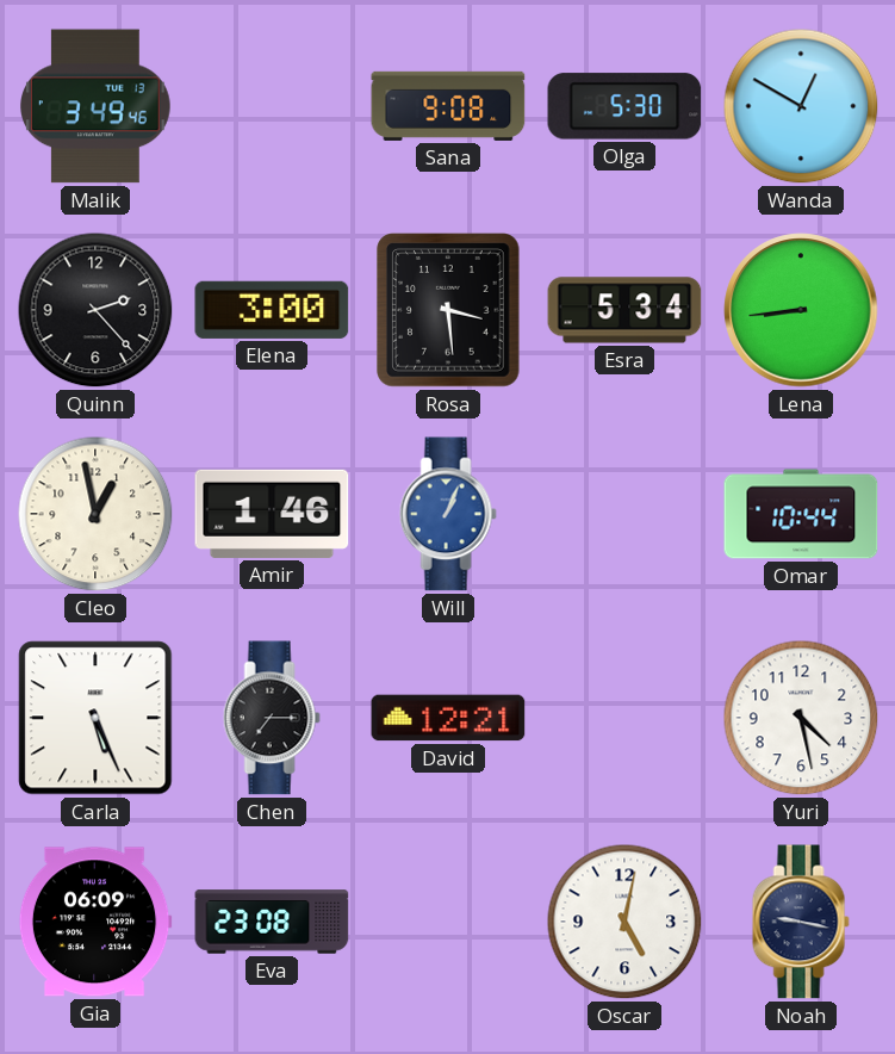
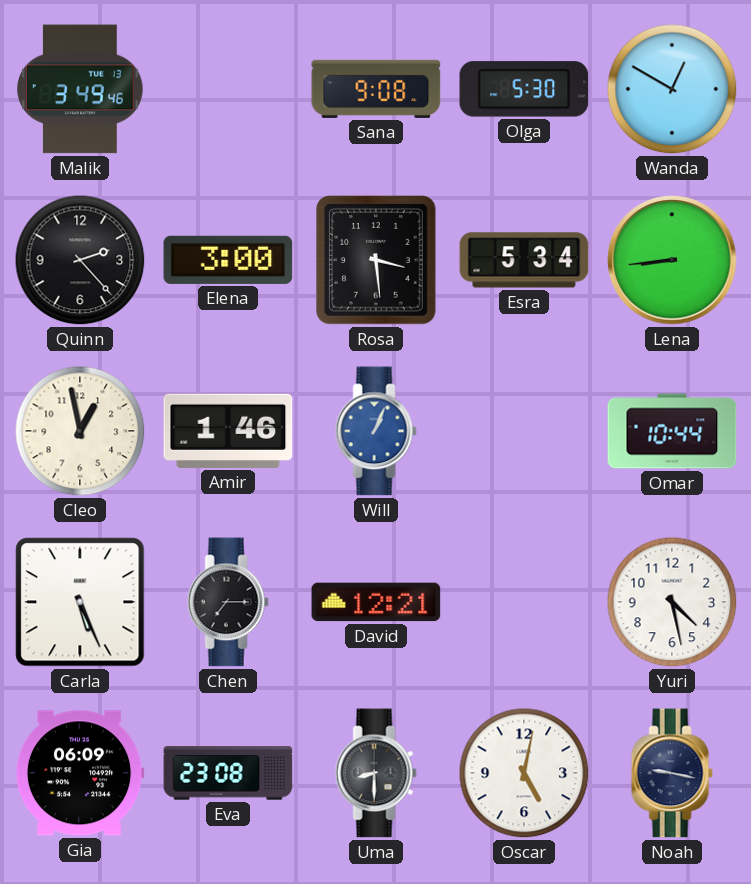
Uma: none -> 8:30
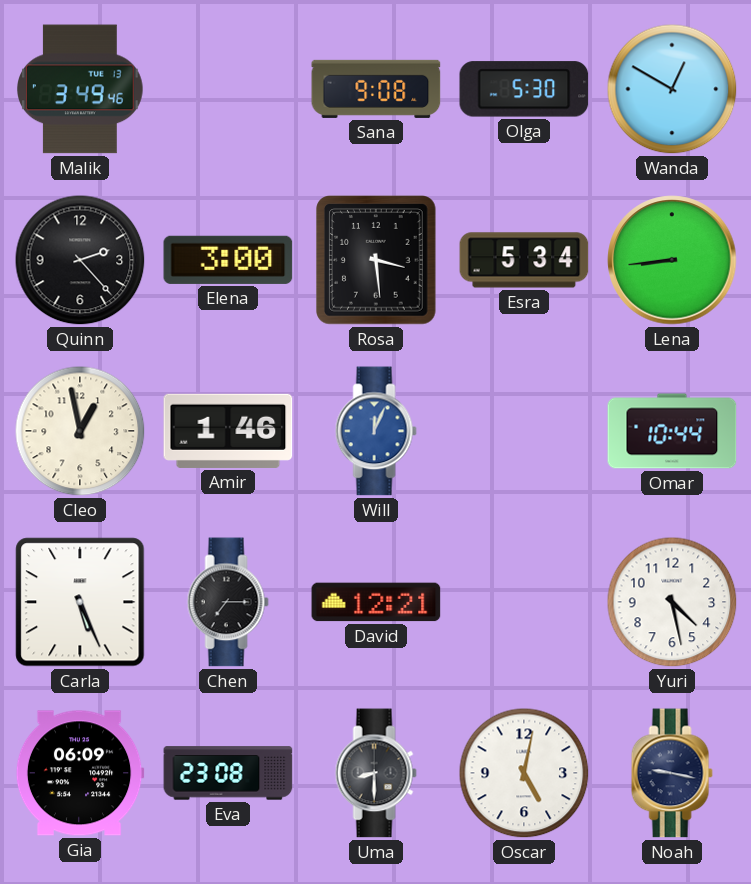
Will: 1:04 -> 12:04
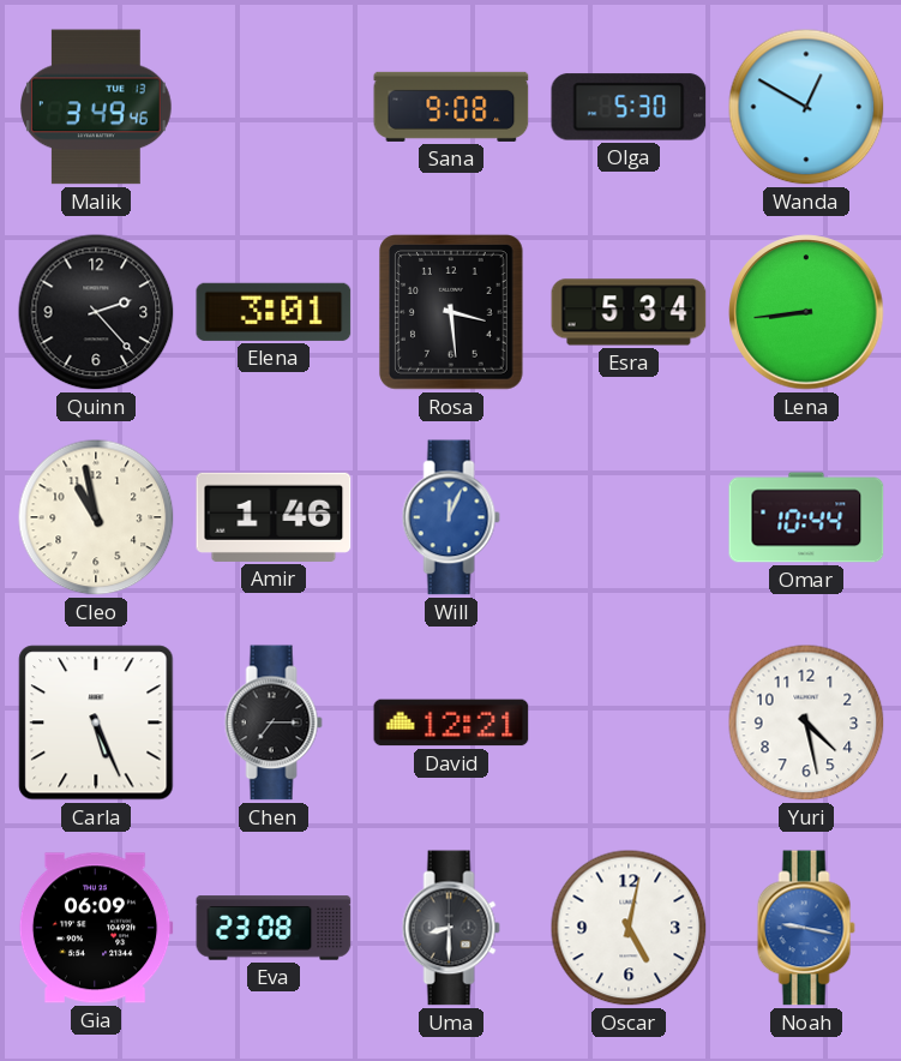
Elena: 3:00 -> 3:01
Cleo: 12:58 -> 10:58
Noah dial: navy -> blue
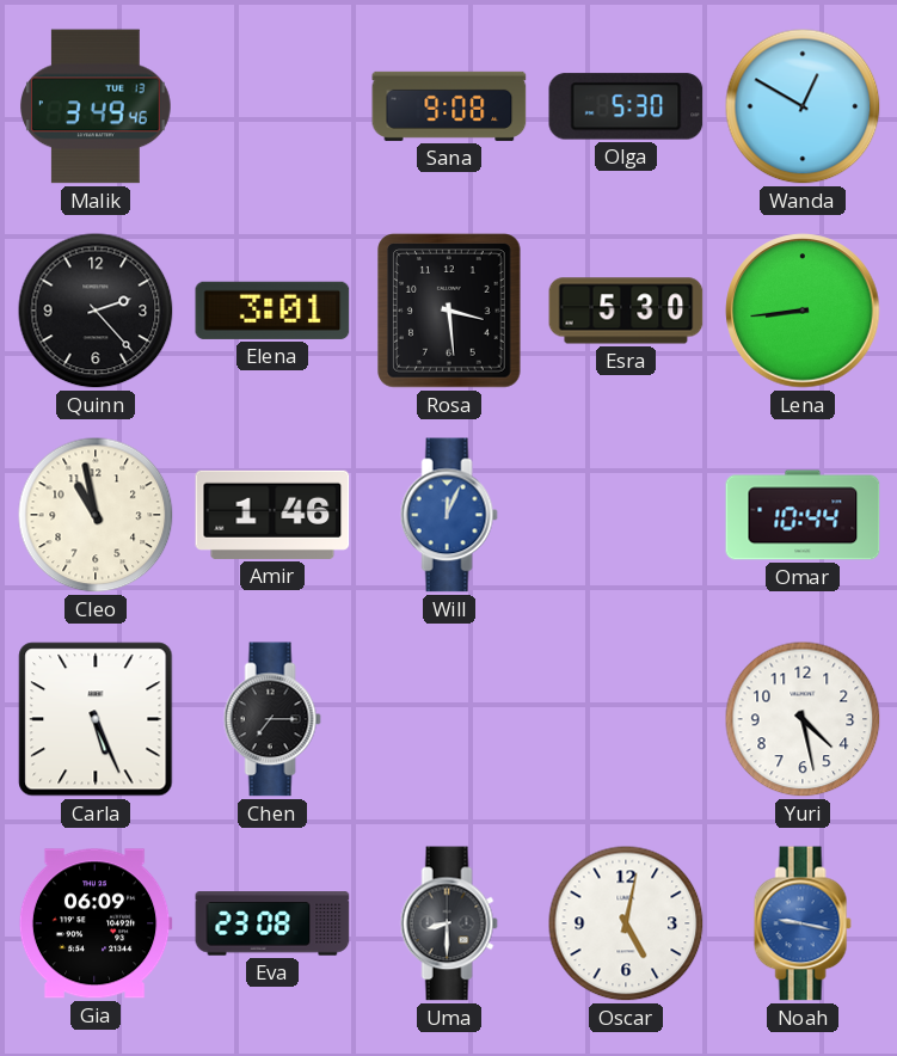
Esra: 5:34 -> 5:30
David: 12:21 -> none
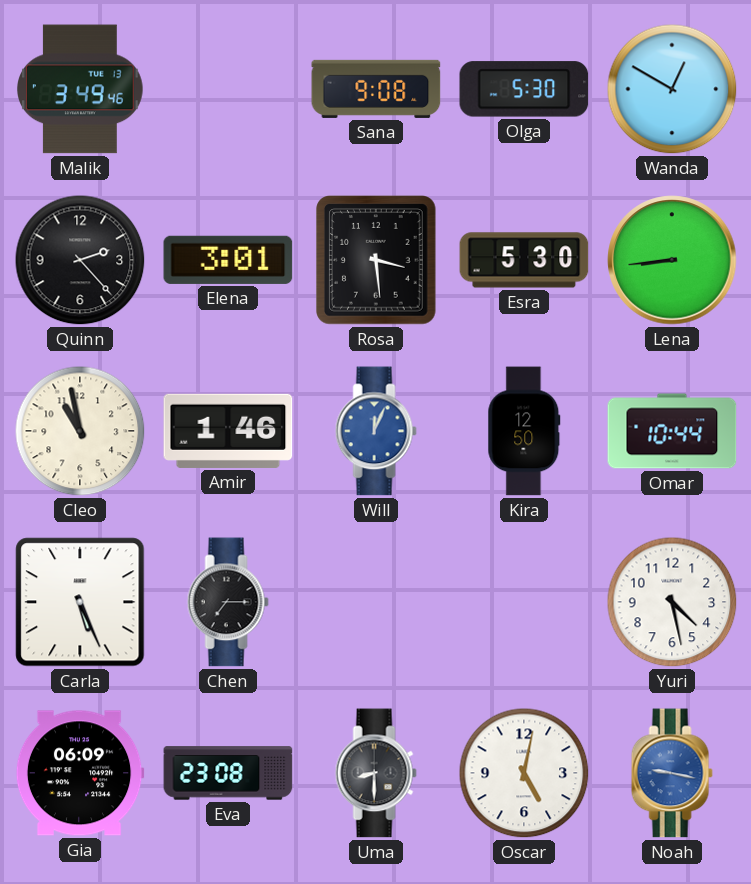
Kira: none -> 12:50
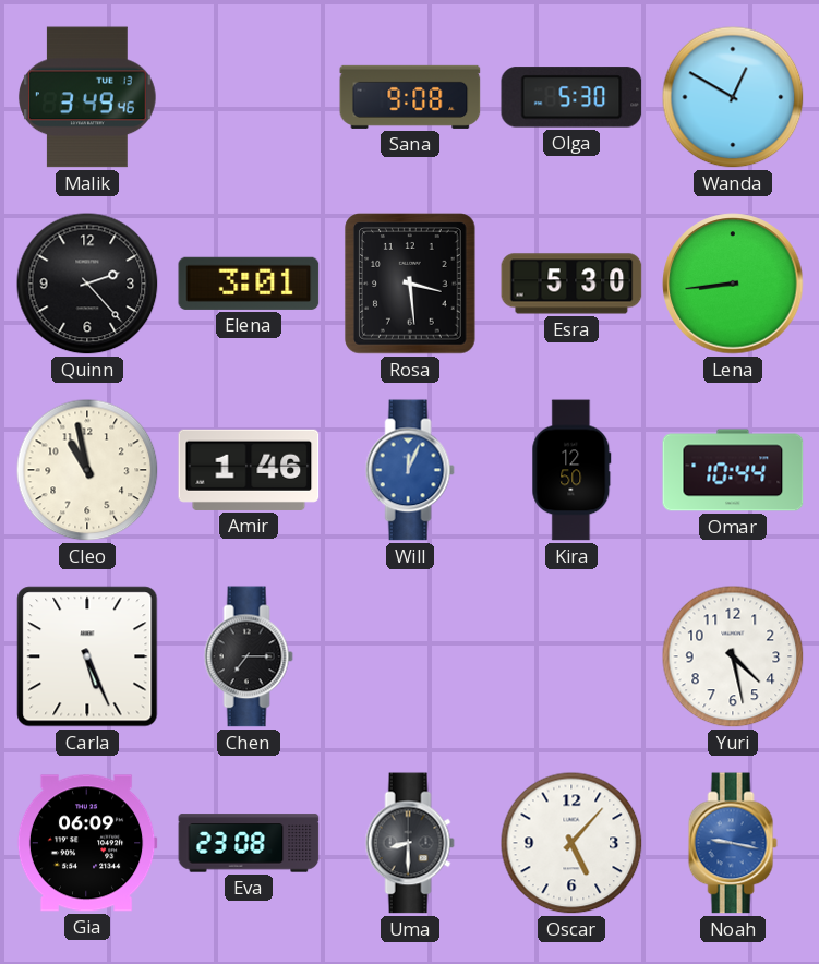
Oscar: 5:02 -> 5:07
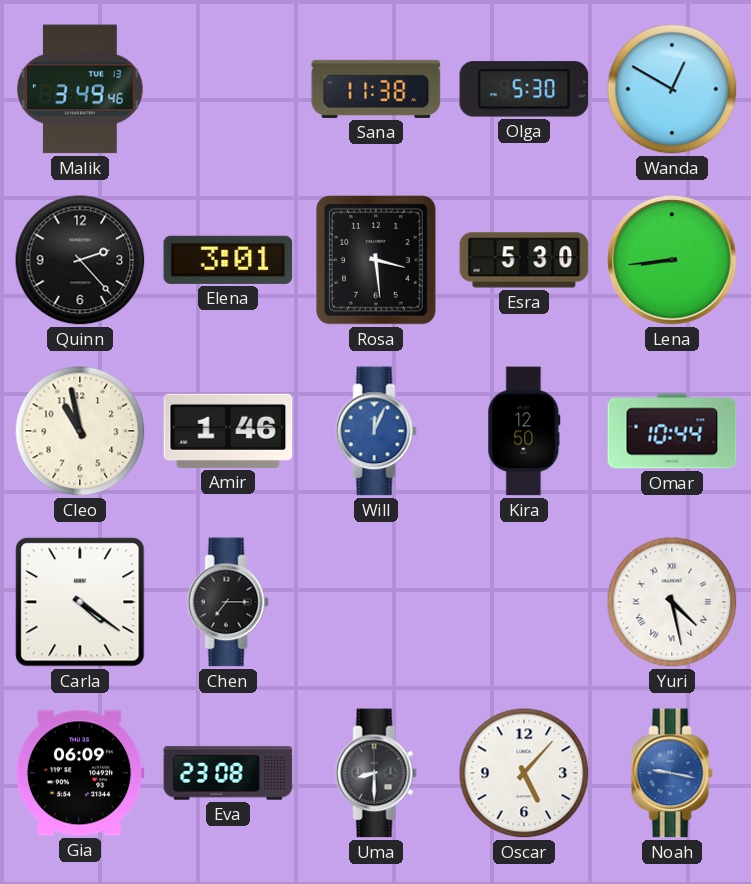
Sana: 9:08 -> 11:38
Carla: 5:26 -> 4:21
Yuri numerals: Arabic -> Roman
